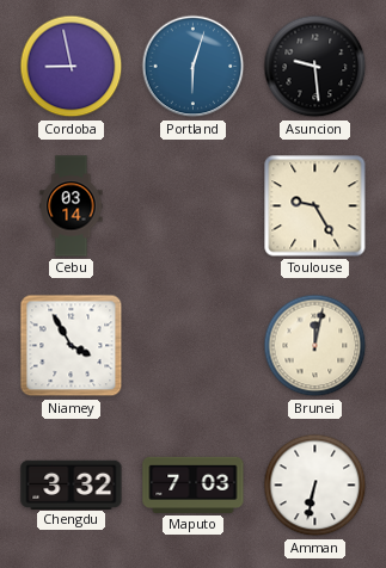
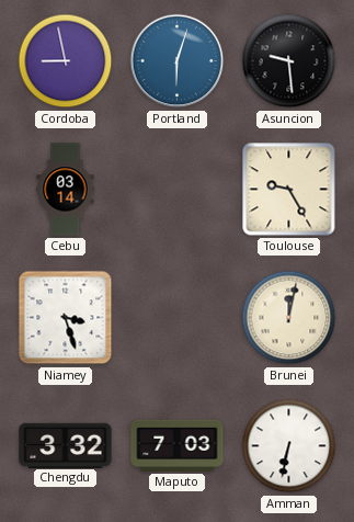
Niamey: 3:55 -> 3:27
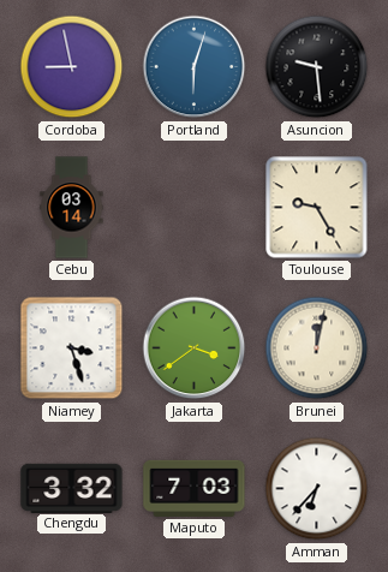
Jakarta: none -> 3:39
Amman: 6:32 -> 6:37
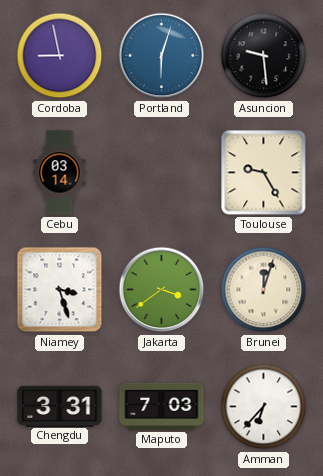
Brunei: 12:02 -> 12:03
Chengdu: 3:32 -> 3:31
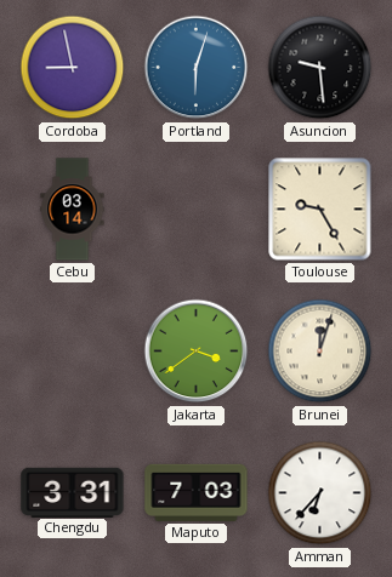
Niamey: 3:27 -> none
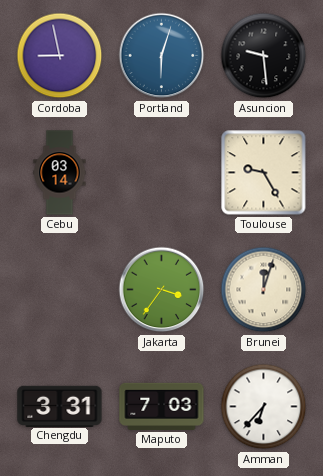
Jakarta: 3:39 -> 3:36
